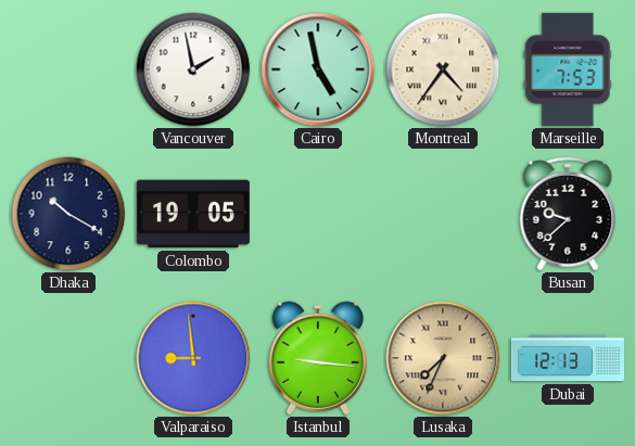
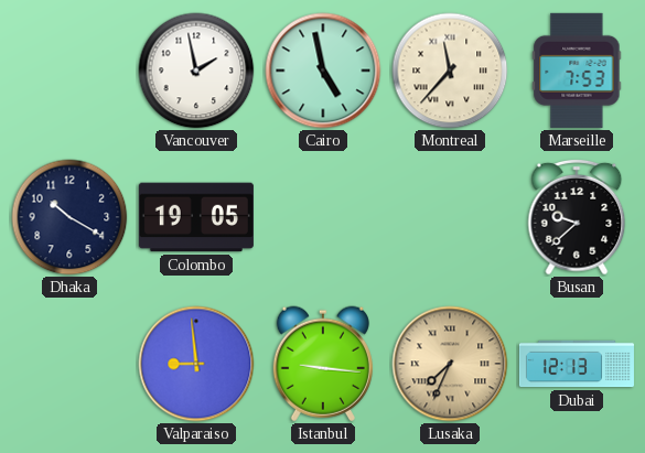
Montreal: 4:36 -> 11:37
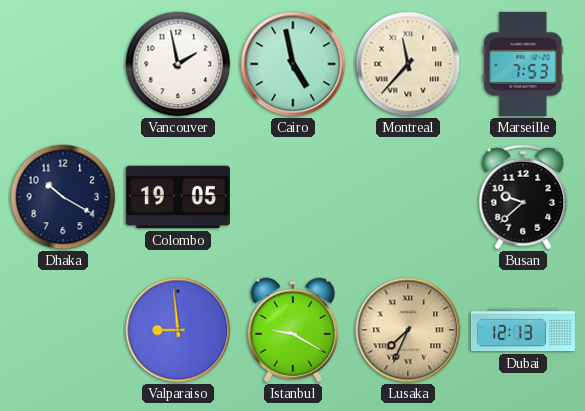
Istanbul: 9:16 -> 9:20
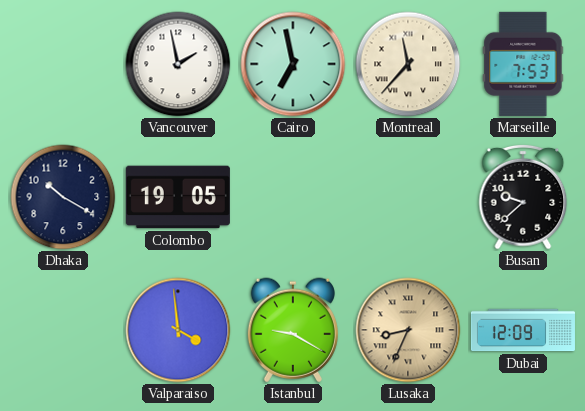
Cairo: 4:58 -> 6:58
Valparaiso: 8:59 -> 3:59
Lusaka: 7:34 -> 8:34
Dubai: 12:13 -> 12:09
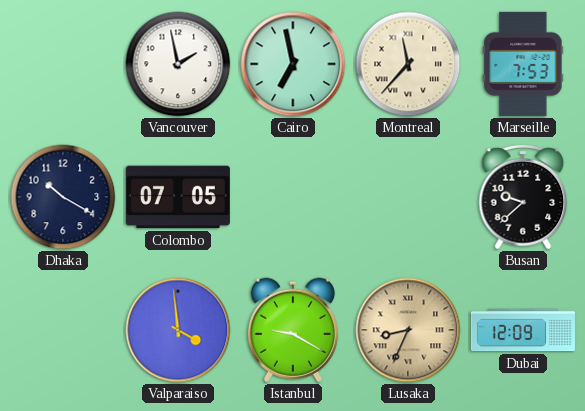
Colombo: 19:05 -> 07:05
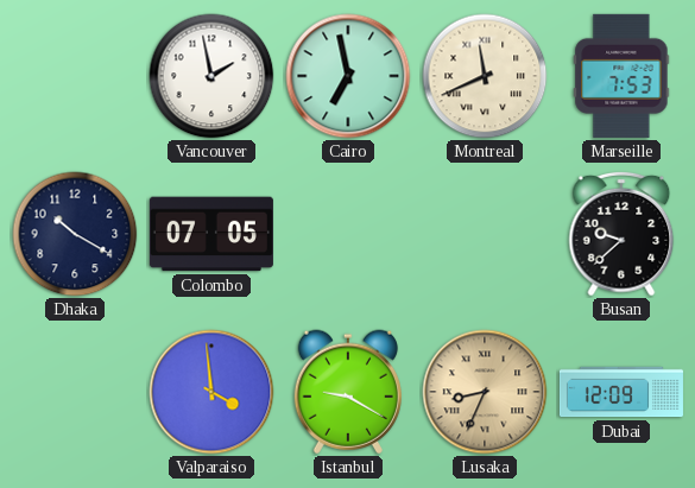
Montreal: 11:37 -> 11:41
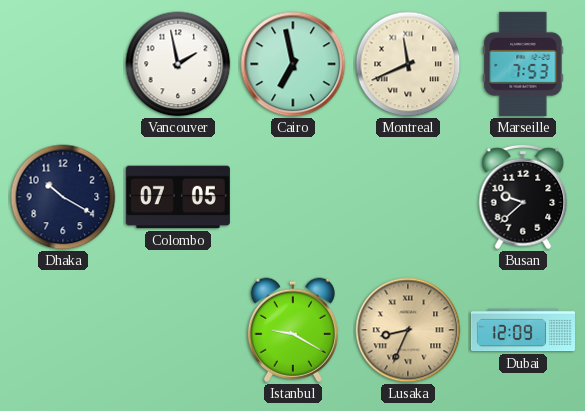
Valparaiso: 3:59 -> none
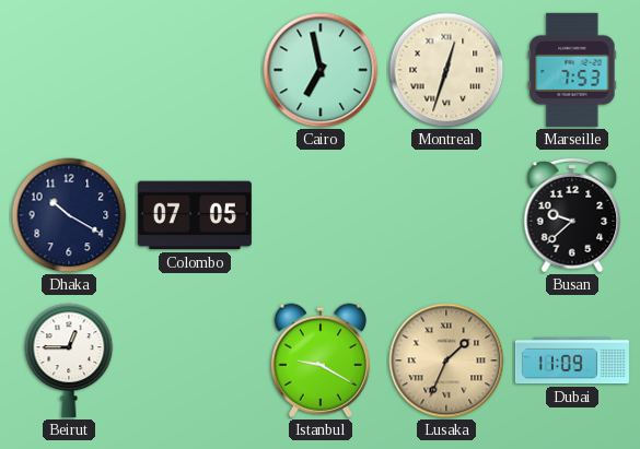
Vancouver: 1:58 -> none
Montreal: 11:41 -> 12:33
Beirut: none -> 12:45
Lusaka: 8:34 -> 1:34
Dubai: 12:09 -> 11:09
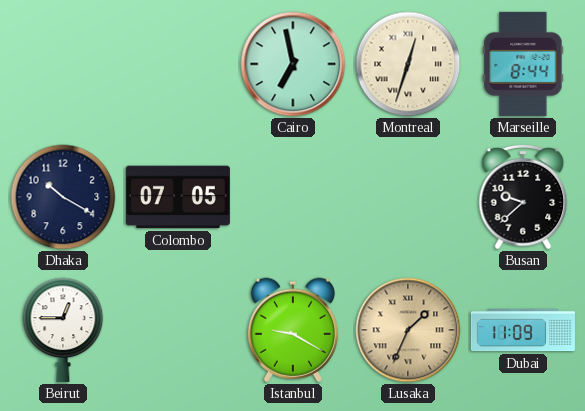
Marseille: 7:53 -> 8:44
